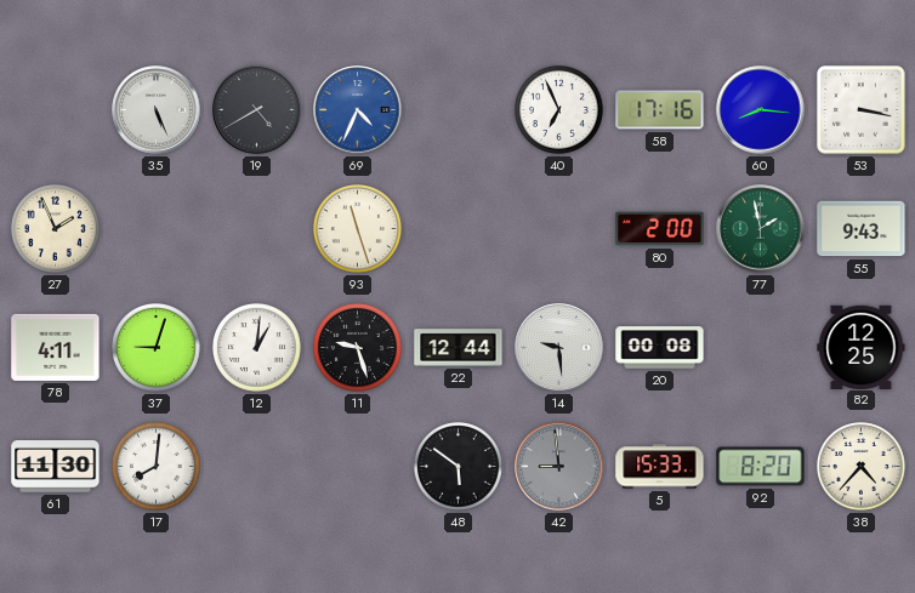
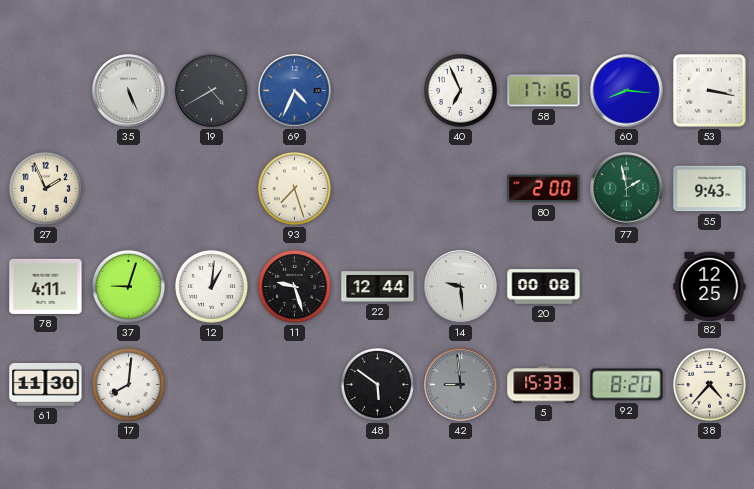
93: 11:27 -> 7:27
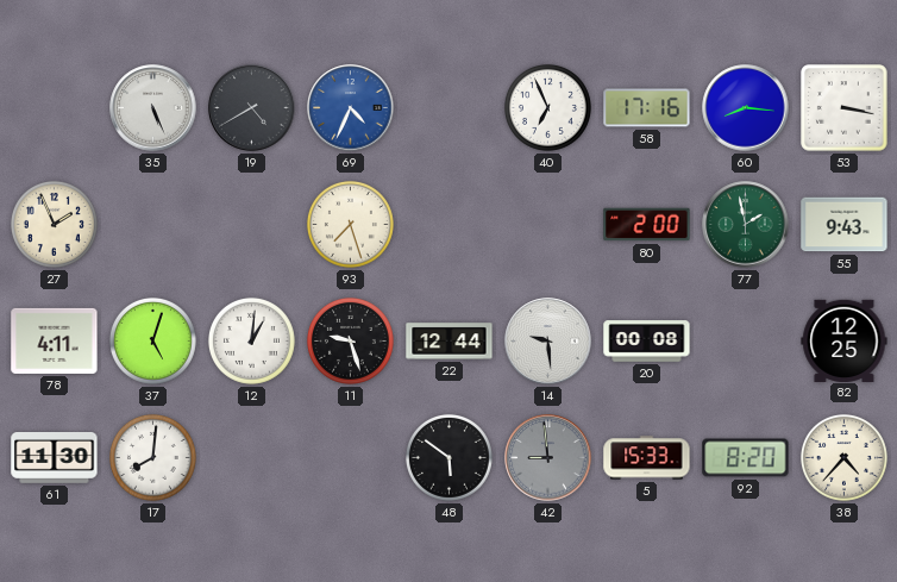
37: 9:03 -> 5:03
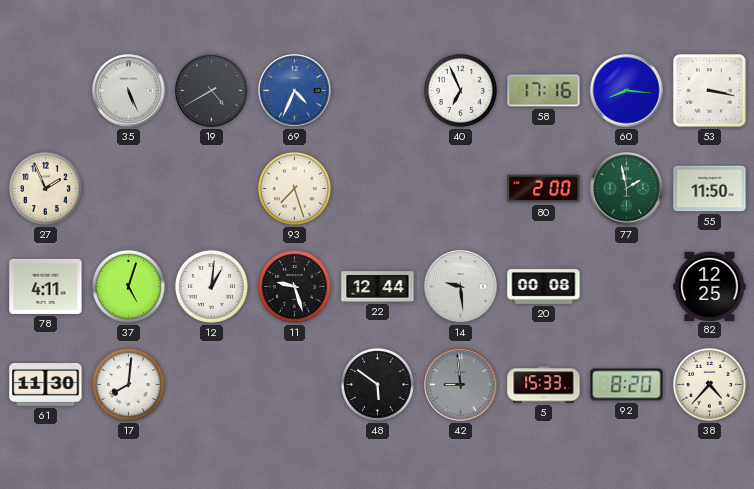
55: 9:43 -> 11:50
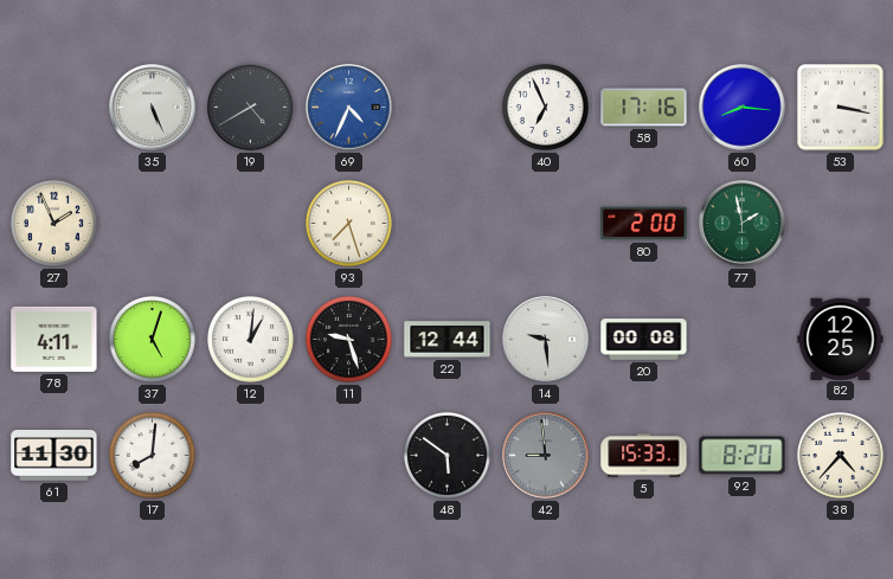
55: 11:50 -> none
